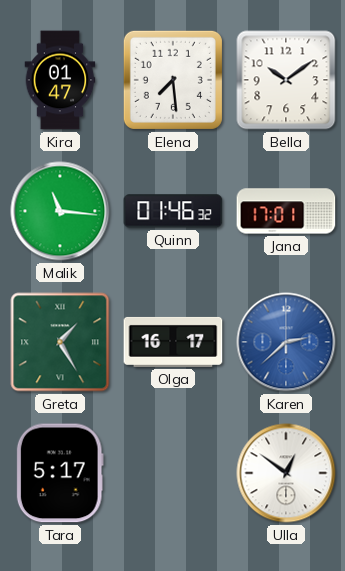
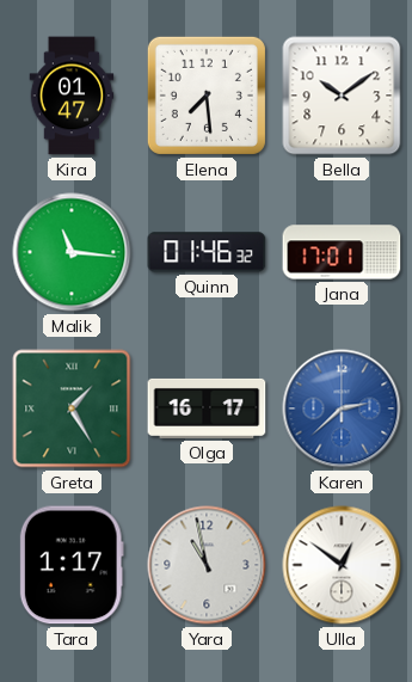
Tara: 5:17 -> 1:17
Yara: none -> 10:58
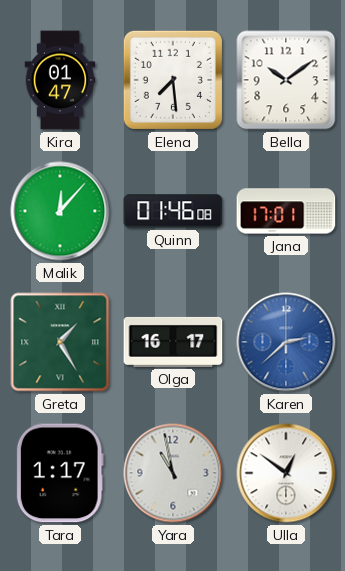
Malik: 11:16 -> 12:07
Quinn: 01:46:32 -> 01:46:08
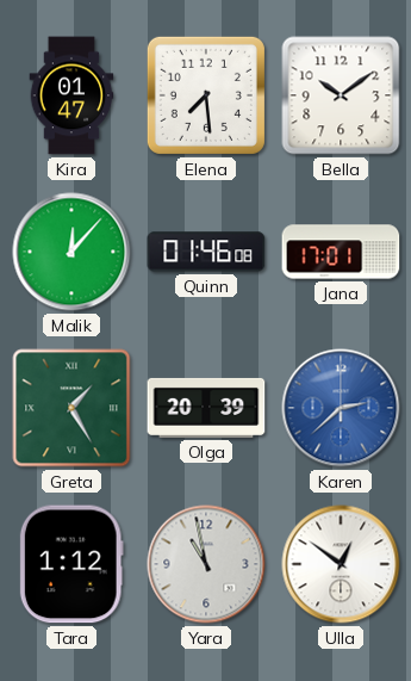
Olga: 16:17 -> 20:39
Tara: 1:17 -> 1:12
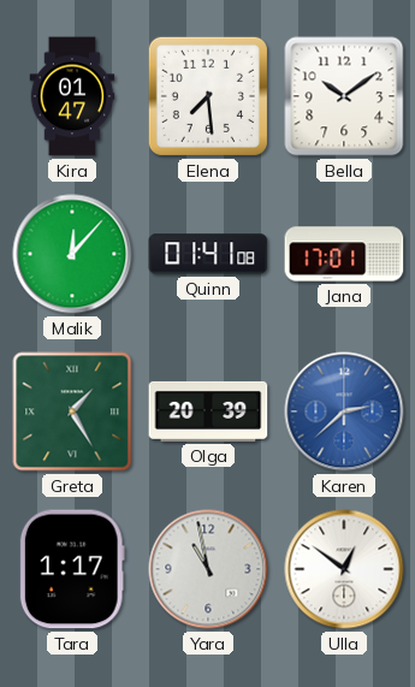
Quinn: 01:46 -> 01:41
Tara: 1:12 -> 1:17
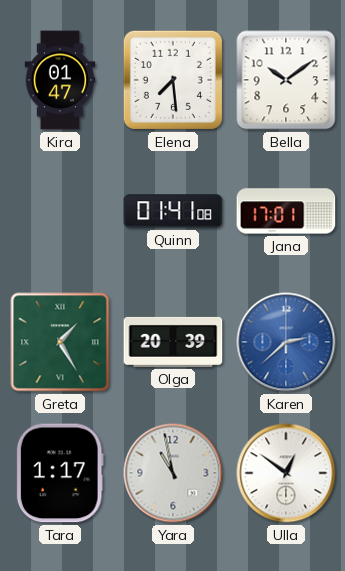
Malik: 12:07 -> none
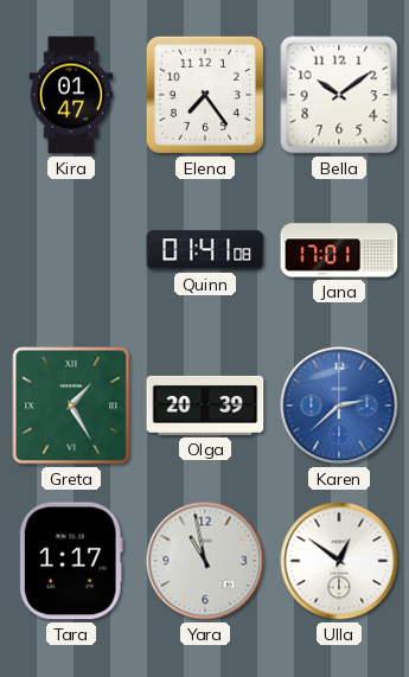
Elena: 7:29 -> 7:24
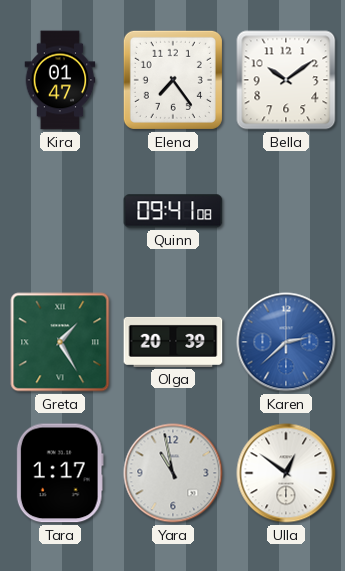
Quinn: 01:41 -> 09:41
Jana: 17:01 -> none
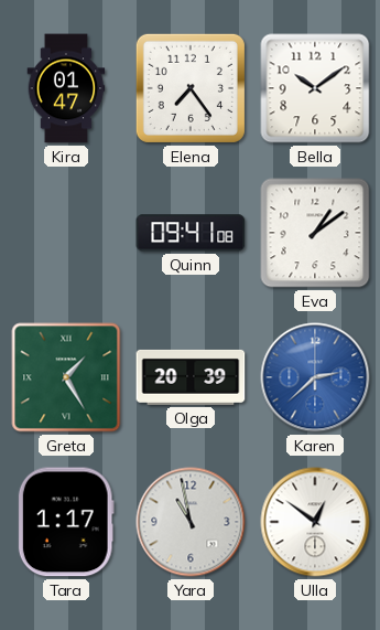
Eva: none -> 1:09
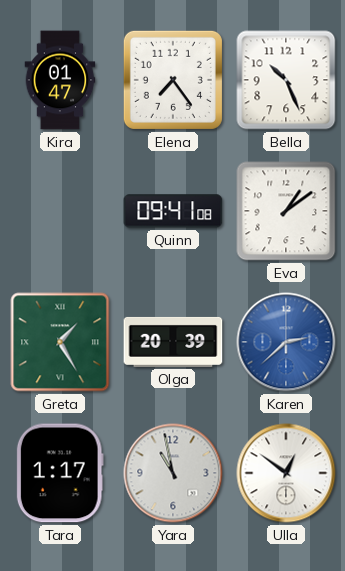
Bella: 10:09 -> 10:26
